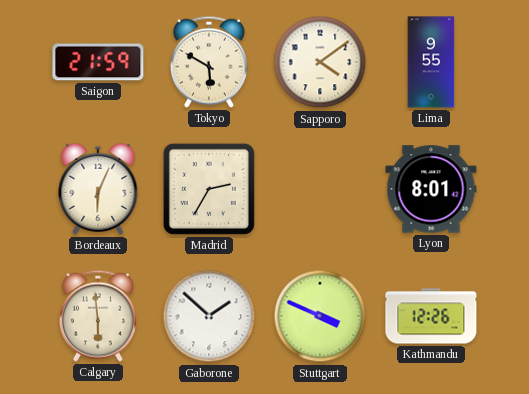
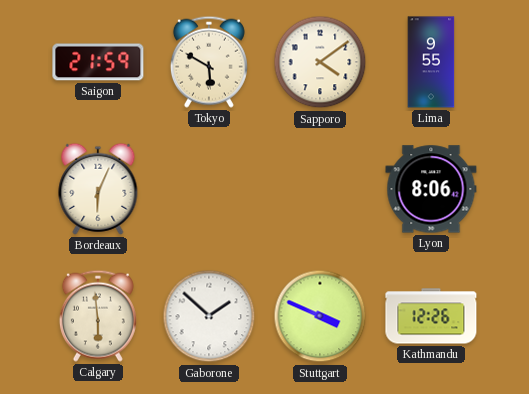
Madrid: 2:35 -> none
Lyon: 8:01 -> 8:06
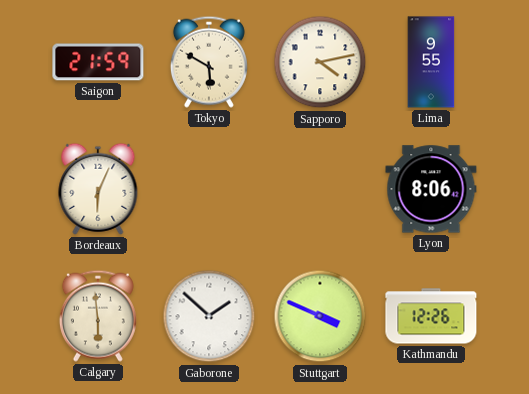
Sapporo: 4:09 -> 4:13
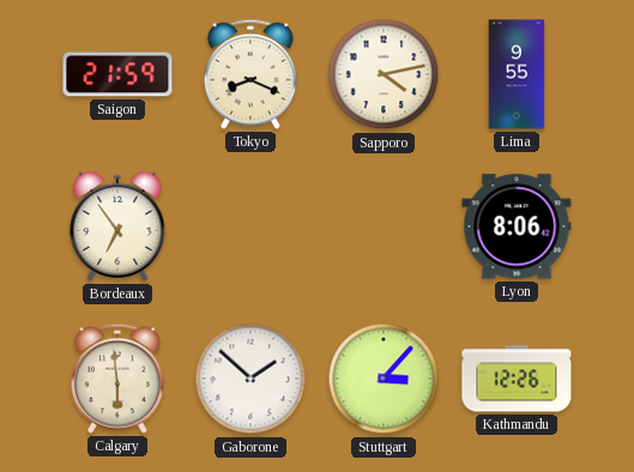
Tokyo: 5:50 -> 8:19
Bordeaux: 6:04 -> 6:54
Stuttgart: 3:49 -> 3:07
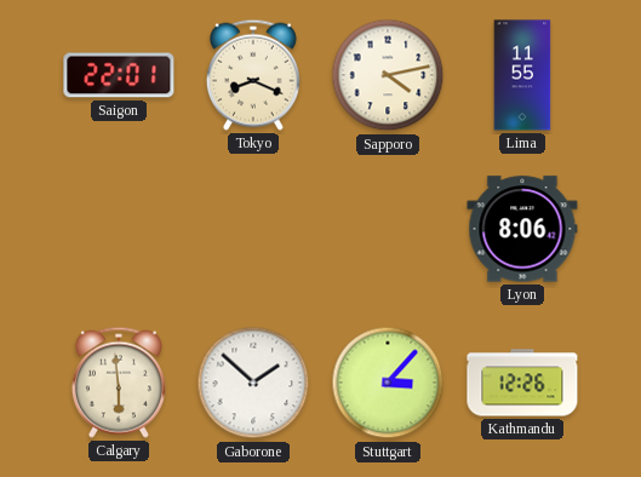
Saigon: 21:59 -> 22:01
Lima: 9:55 -> 11:55
Bordeaux: 6:54 -> none
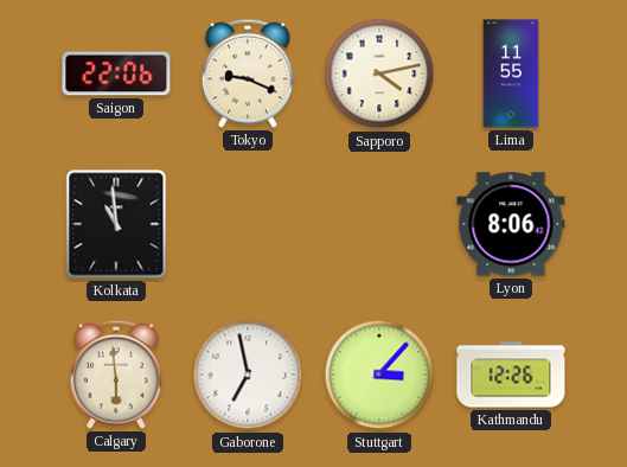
Saigon: 22:01 -> 22:06
Tokyo: 8:19 -> 9:19
Kolkata: none -> 10:59
Gaborone: 1:52 -> 6:58
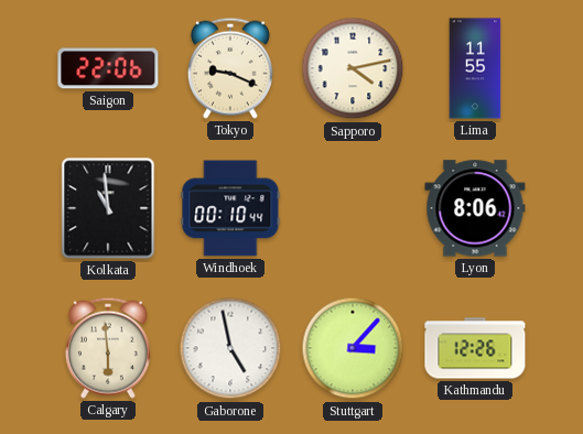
Windhoek: none -> 00:10
Gaborone: 6:58 -> 4:58
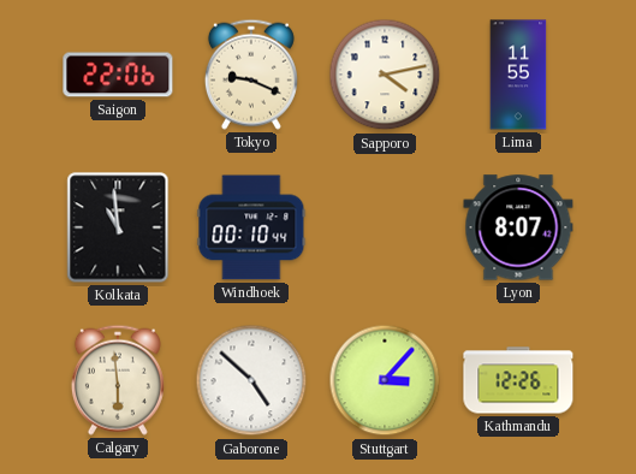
Lyon: 8:06 -> 8:07
Gaborone: 4:58 -> 4:52
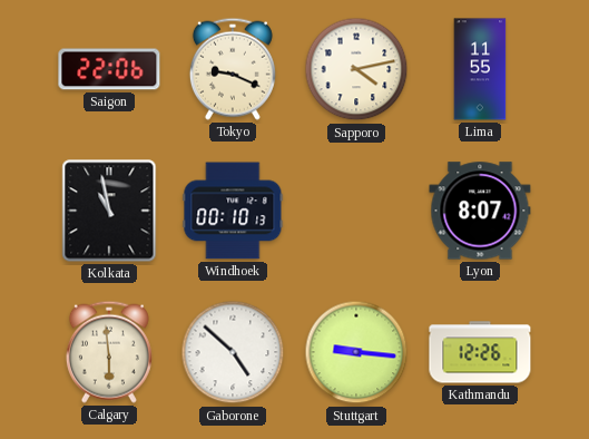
Kolkata: 10:59 -> 10:58
Windhoek: 00:10:44 -> 00:10:13
Stuttgart: 3:07 -> 9:16
